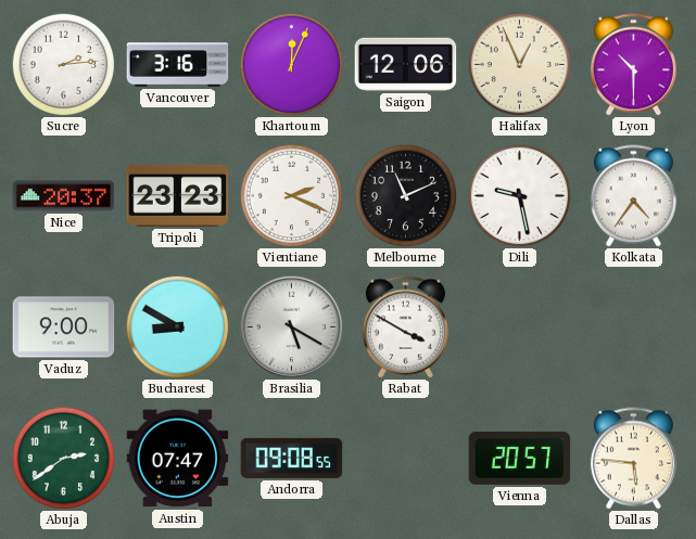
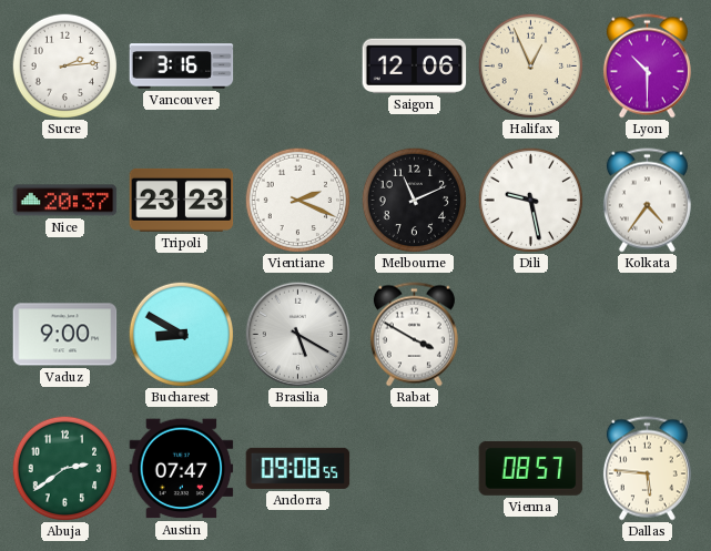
Khartoum: 12:04 -> none
Vienna: 20:57 -> 08:57
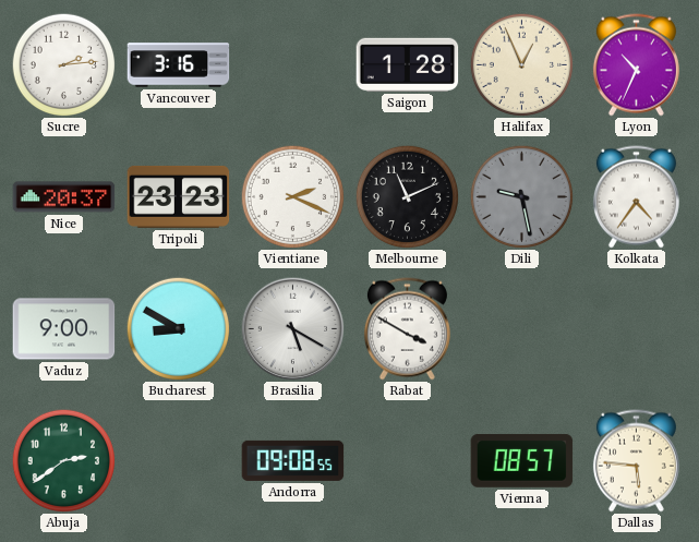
Saigon: 12:06 -> 1:28
Lyon: 10:30 -> 10:34
Dili dial: white -> grey
Austin: 07:47 -> none
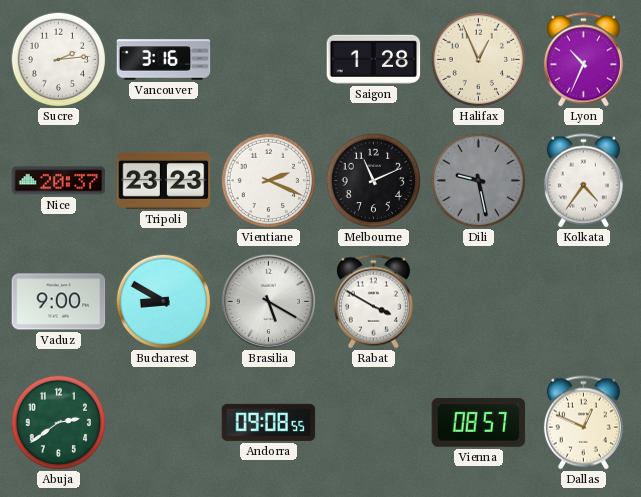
Dallas: 5:46 -> 12:49
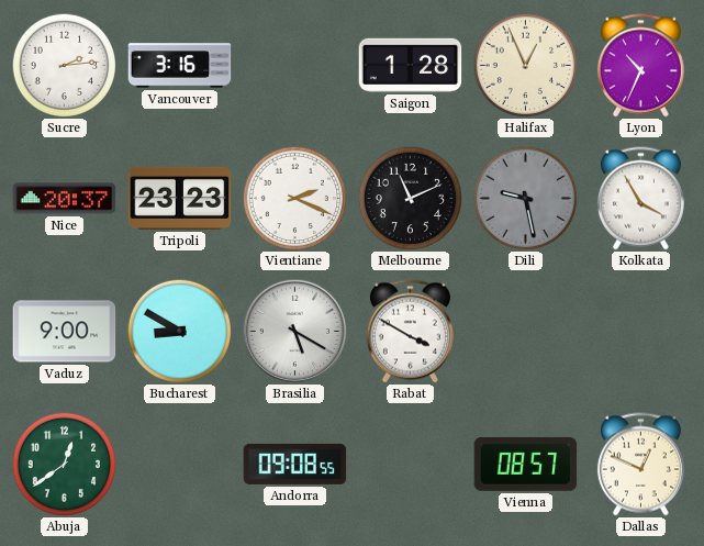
Kolkata: 4:36 -> 3:55
Abuja: 2:39 -> 12:39
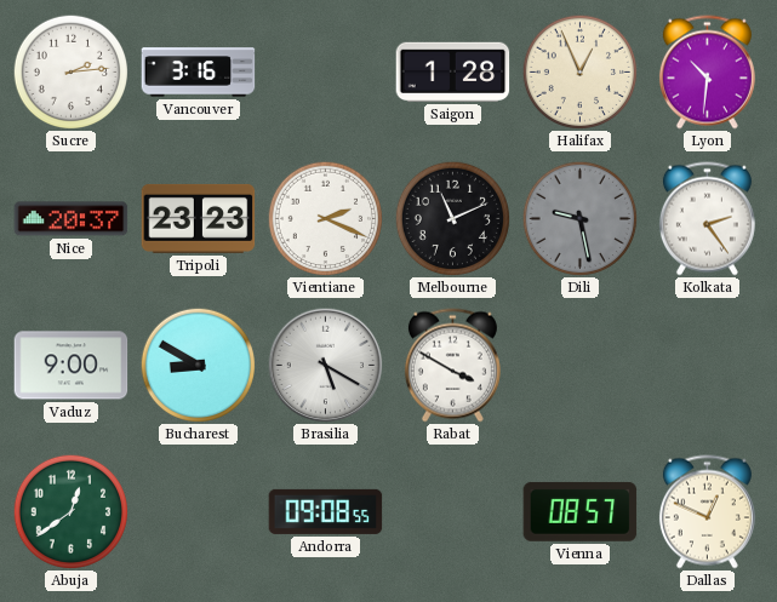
Lyon: 10:34 -> 10:31
Kolkata: 3:55 -> 2:24
